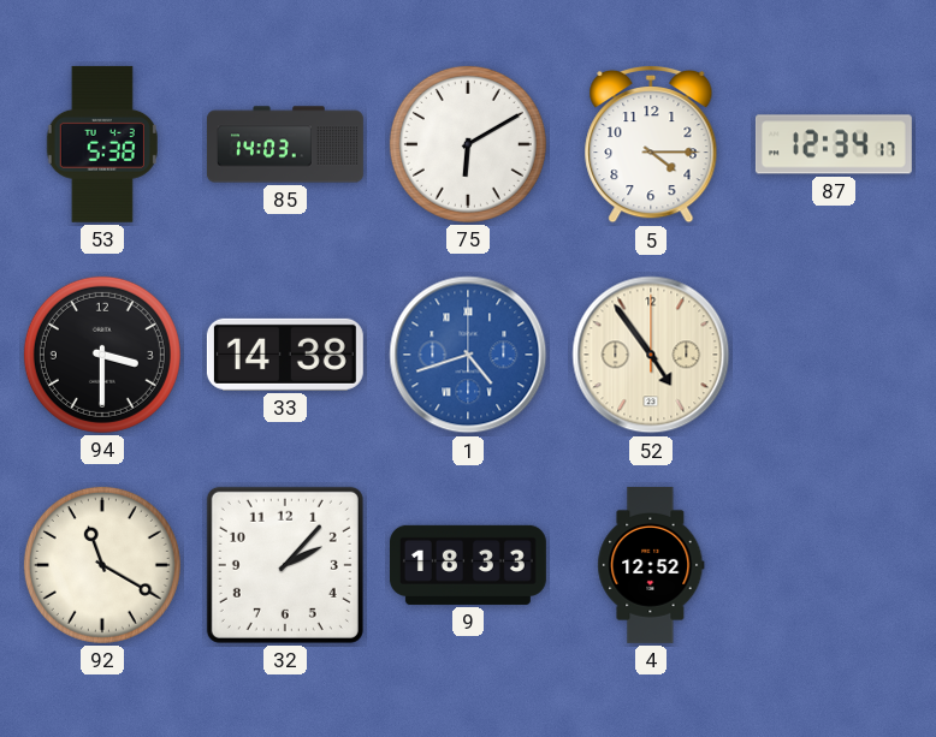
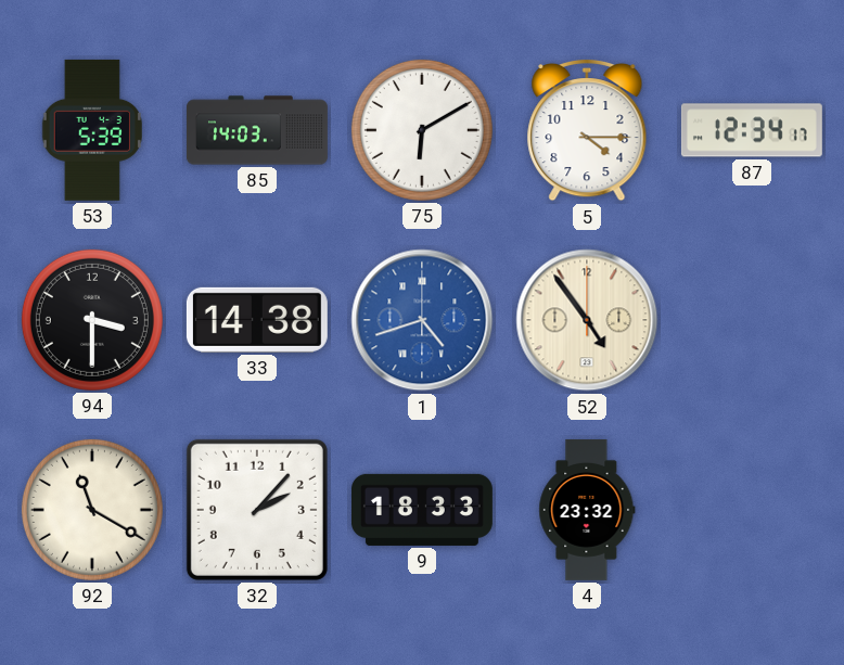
53: 5:38 -> 5:39
4: 12:52 -> 23:32
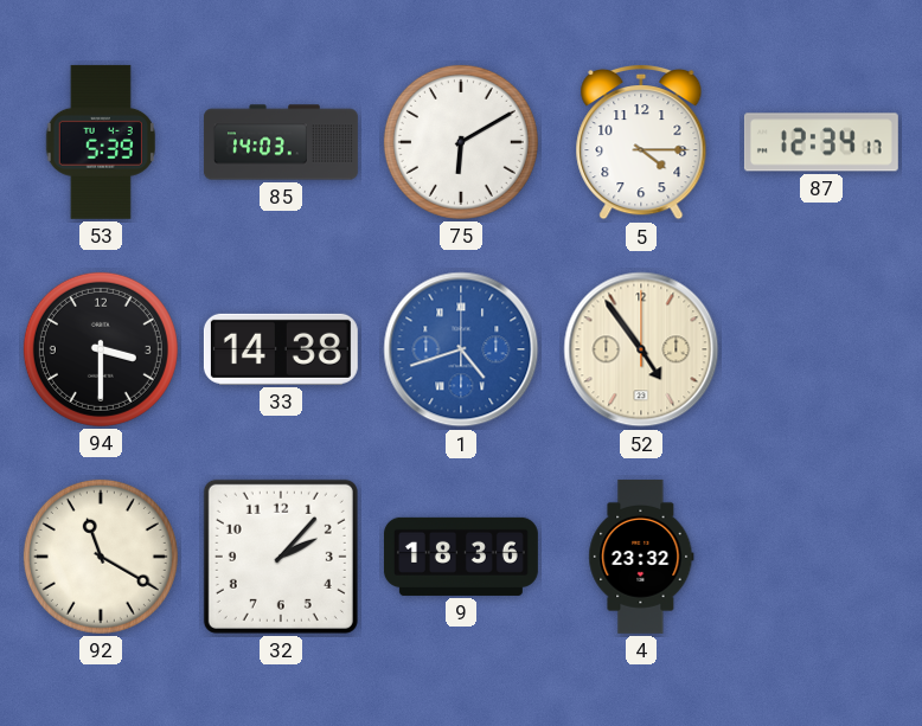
9: 18:33 -> 18:36
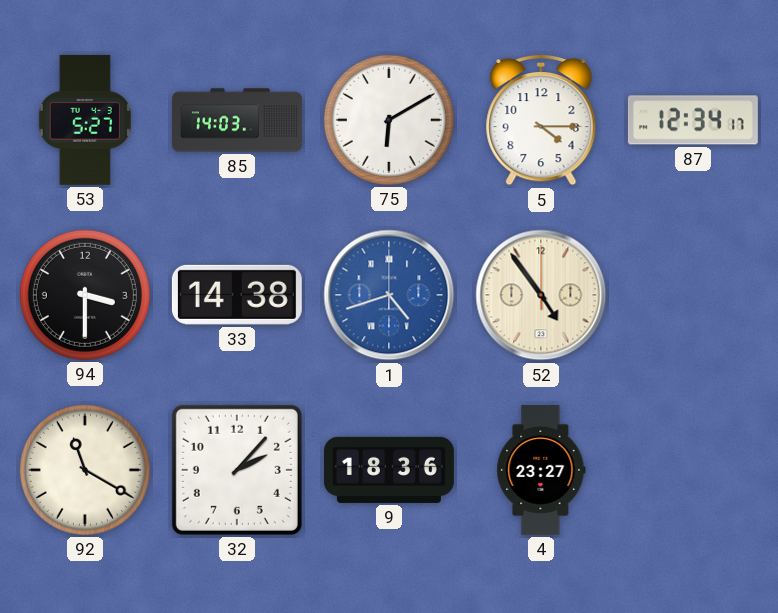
53: 5:39 -> 5:27
4: 23:32 -> 23:27
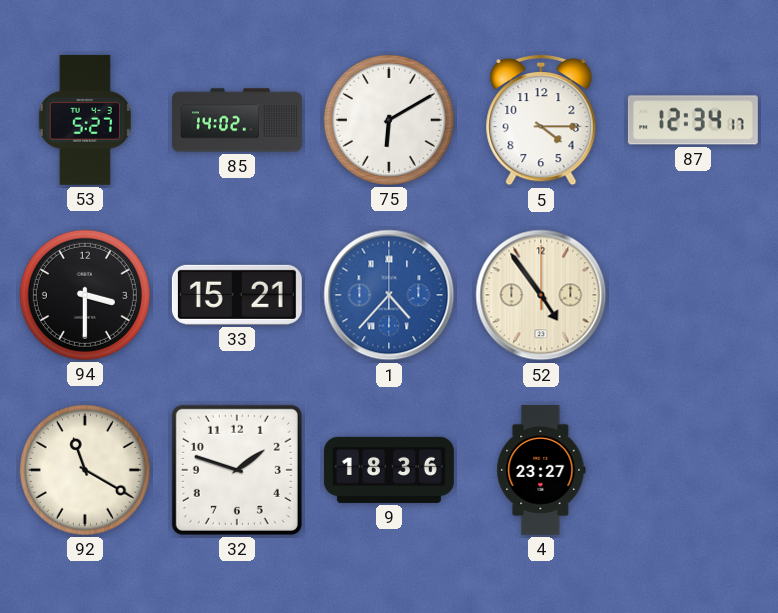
85: 14:03 -> 14:02
33: 14:38 -> 15:21
1: 4:42 -> 4:37
32: 2:07 -> 1:48
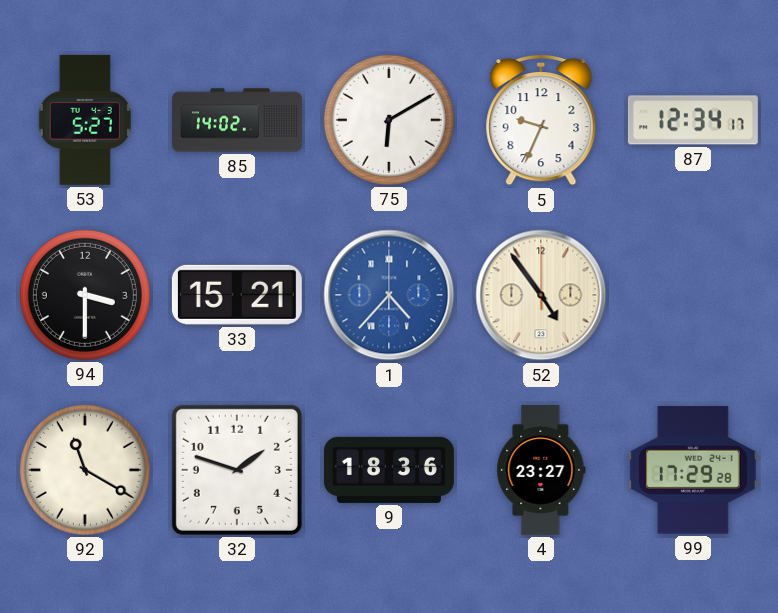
5: 4:15 -> 9:34
99: none -> 17:29
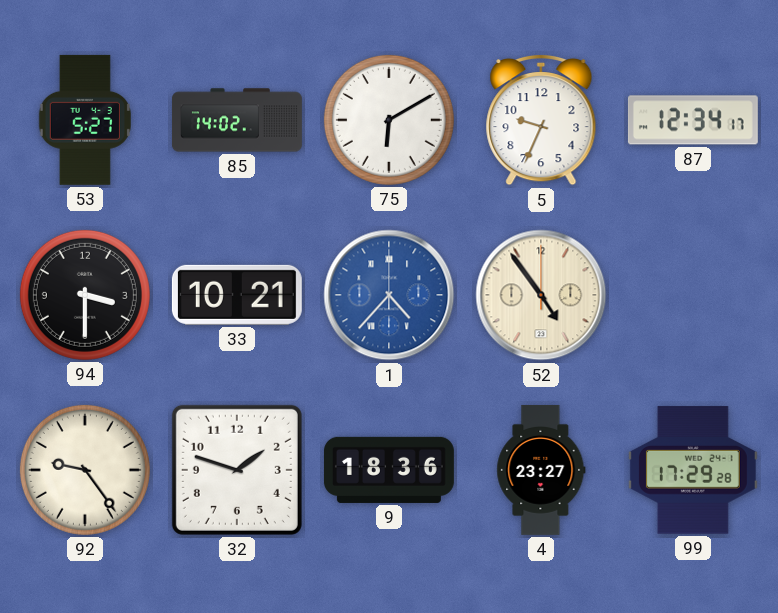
33: 15:21 -> 10:21
92: 11:20 -> 9:24
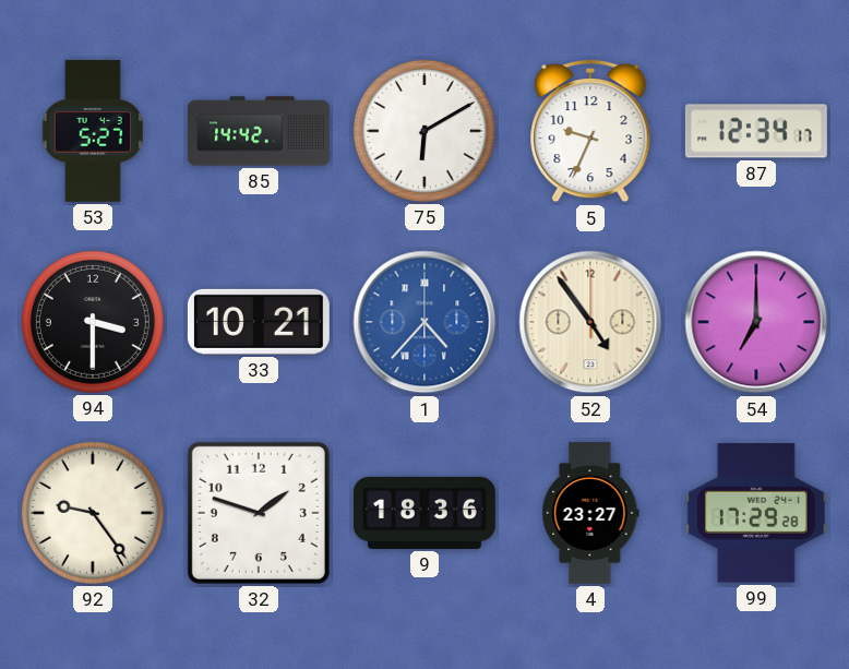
85: 14:02 -> 14:42
54: none -> 7:00
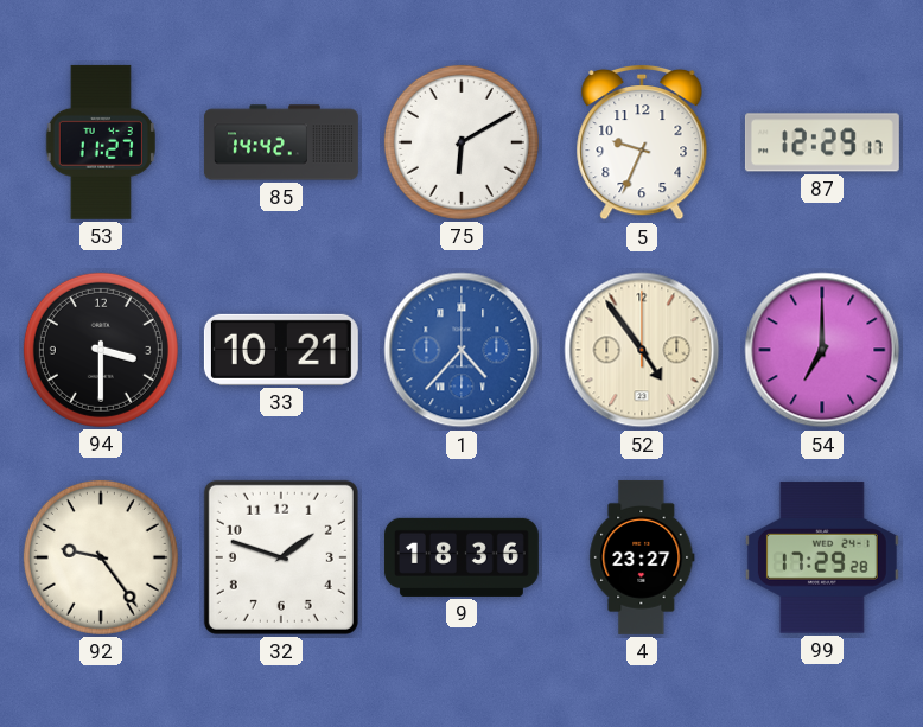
53: 5:27 -> 11:27
87: 12:34 -> 12:29
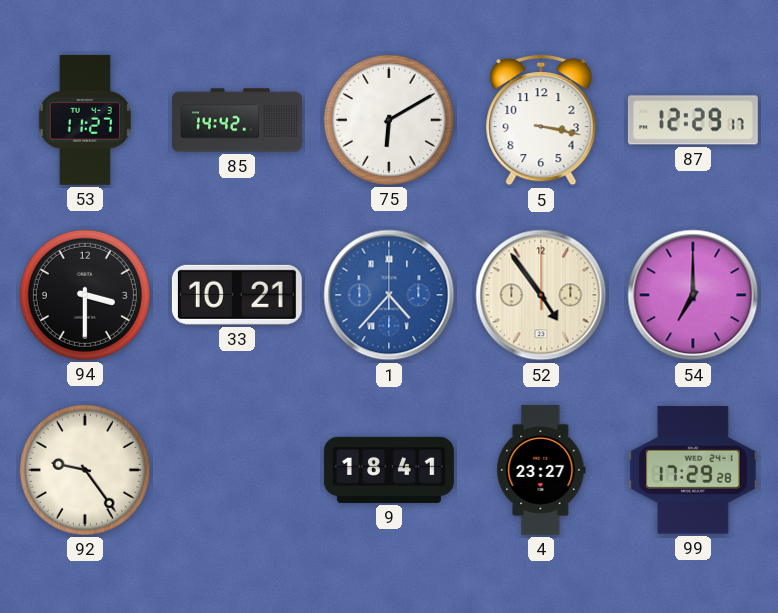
5: 9:34 -> 3:17
32: 1:48 -> none
9: 18:36 -> 18:41
